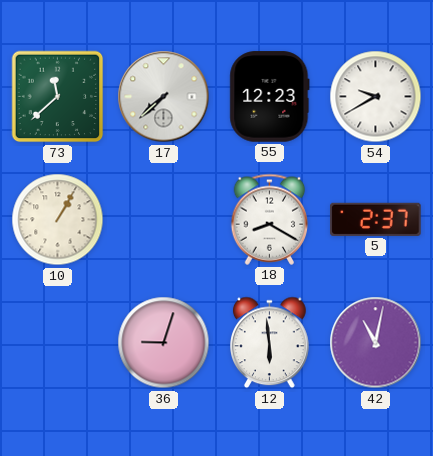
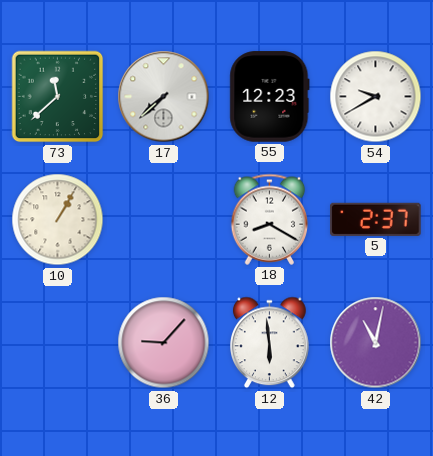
36: 9:03 -> 9:07
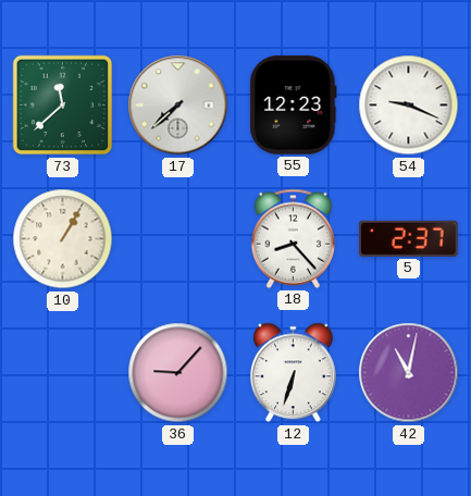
54: 9:40 -> 9:19
18: 8:20 -> 8:23
12: 5:59 -> 6:33
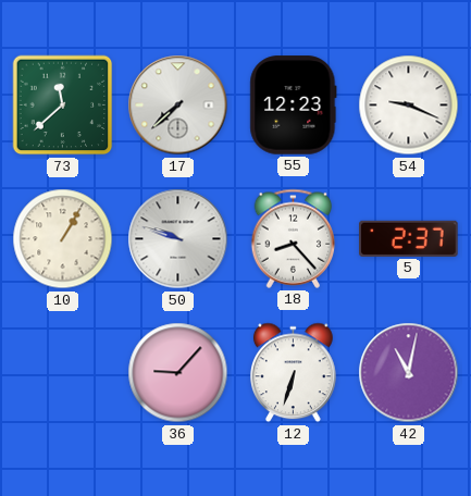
50: none -> 9:48
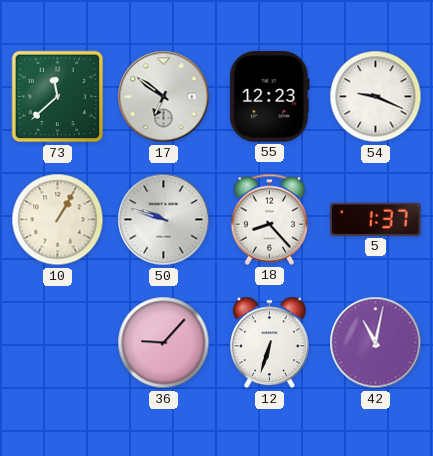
17: 7:38 -> 6:51
5: 2:37 -> 1:37
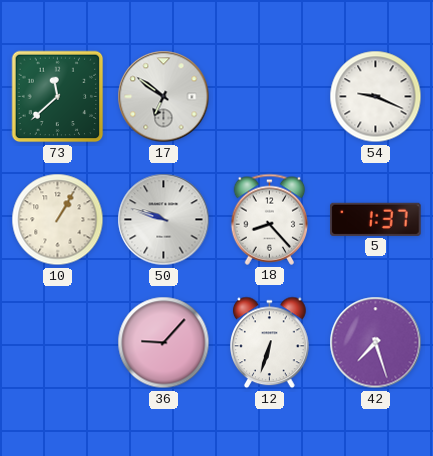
55: 12:23 -> none
42: 11:02 -> 7:27
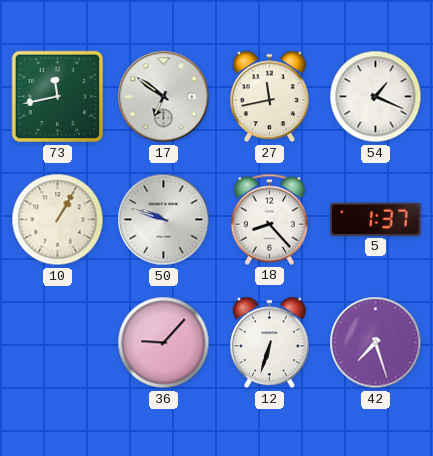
73: 11:38 -> 11:43
27: none -> 11:43
54: 9:19 -> 1:19
